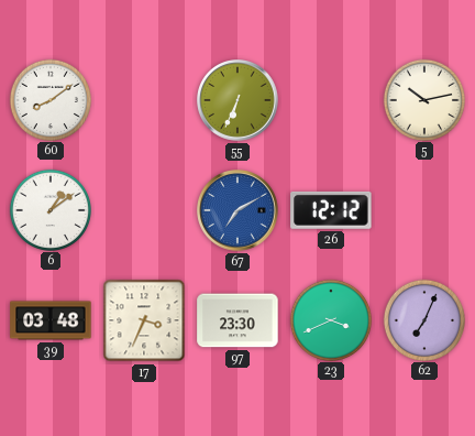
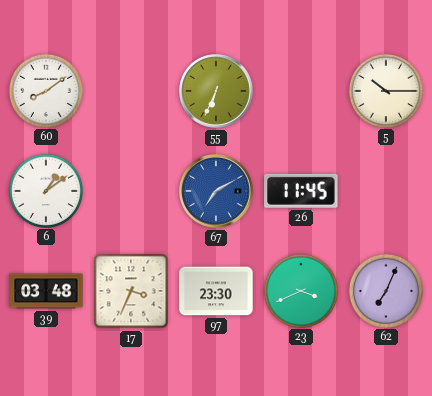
5: 10:13 -> 10:15
26: 12:12 -> 11:45
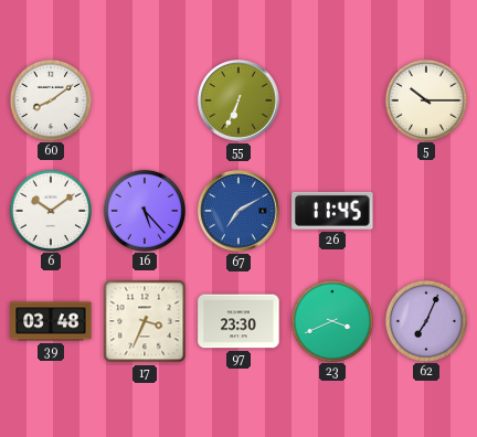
6: 1:09 -> 10:09
16: none -> 5:23
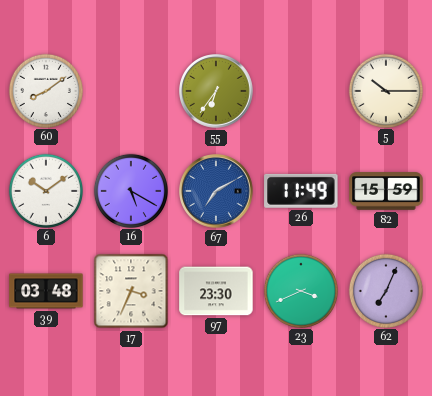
55: 6:34 -> 6:36
16: 5:23 -> 5:20
26: 11:45 -> 11:49
82: none -> 15:59
